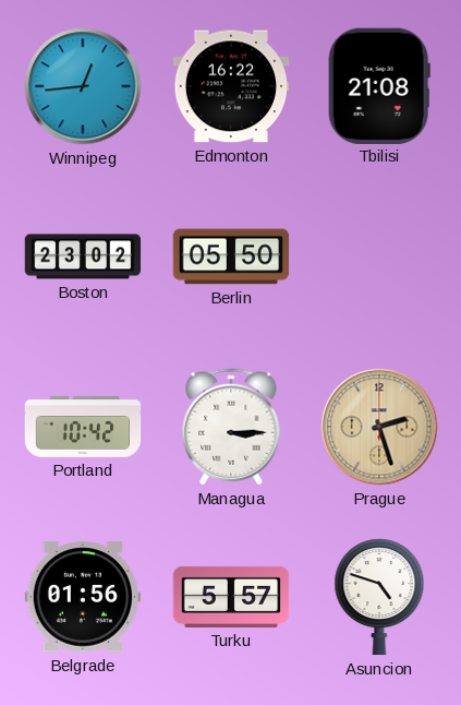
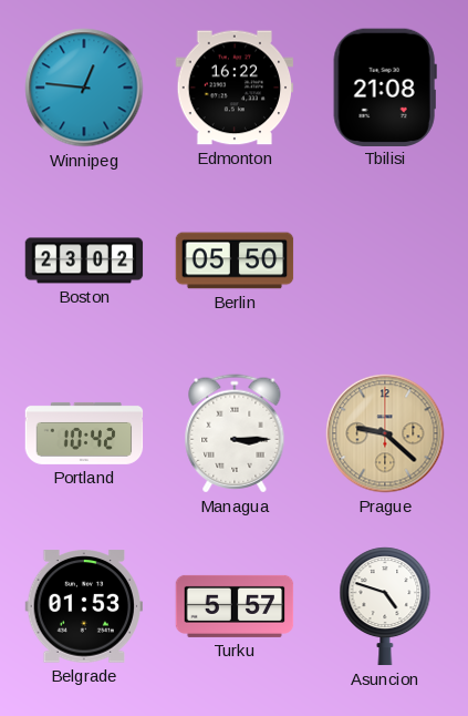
Winnipeg: 12:44 -> 12:46
Prague: 2:27 -> 9:22
Belgrade: 01:56 -> 01:53
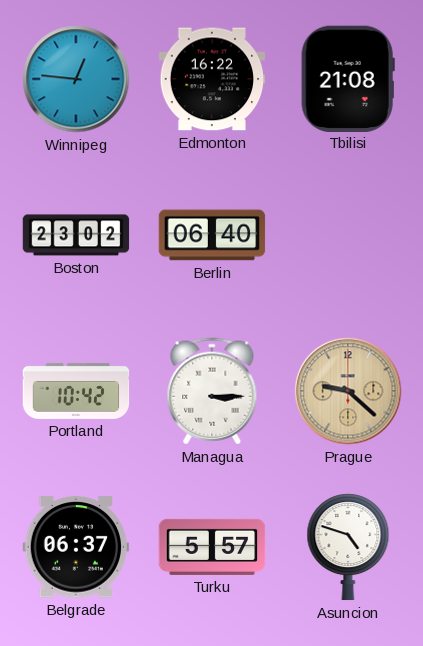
Berlin: 05:50 -> 06:40
Belgrade: 01:53 -> 06:37
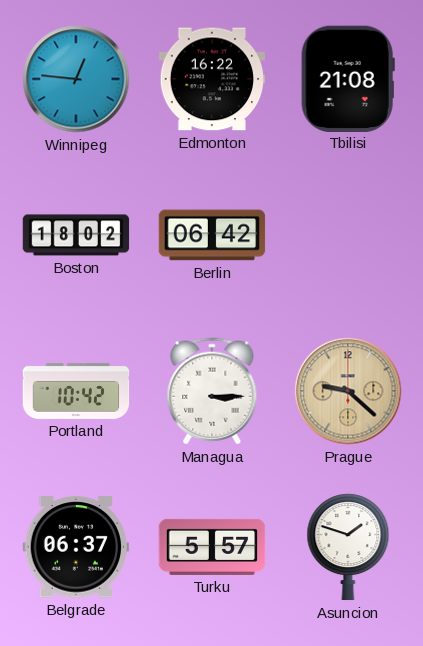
Boston: 23:02 -> 18:02
Berlin: 06:40 -> 06:42
Asuncion: 4:48 -> 1:48
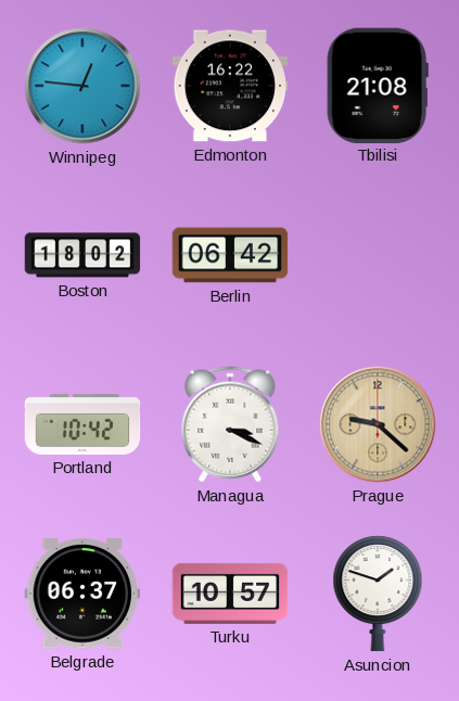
Managua: 3:15 -> 3:19
Turku: 5:57 -> 10:57
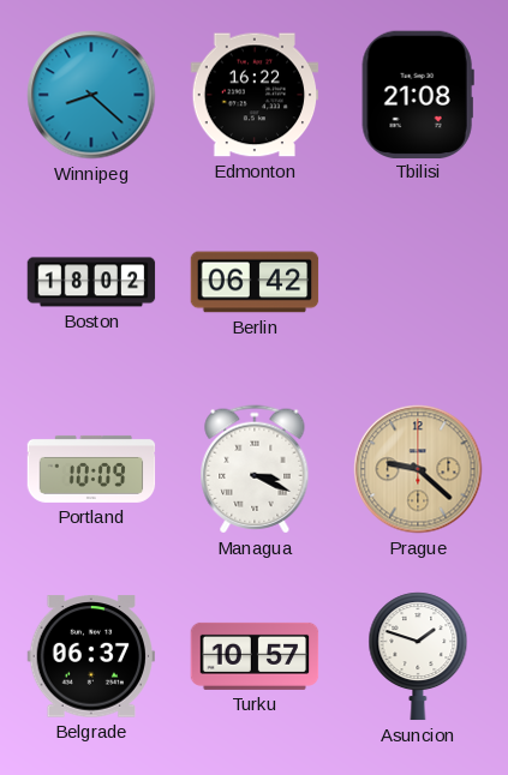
Winnipeg: 12:46 -> 8:22
Portland: 10:42 -> 10:09
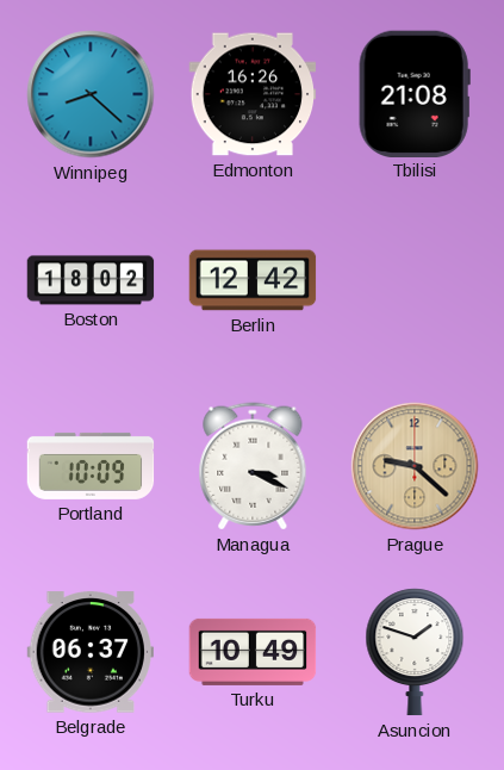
Edmonton: 16:22 -> 16:26
Berlin: 06:42 -> 12:42
Turku: 10:57 -> 10:49
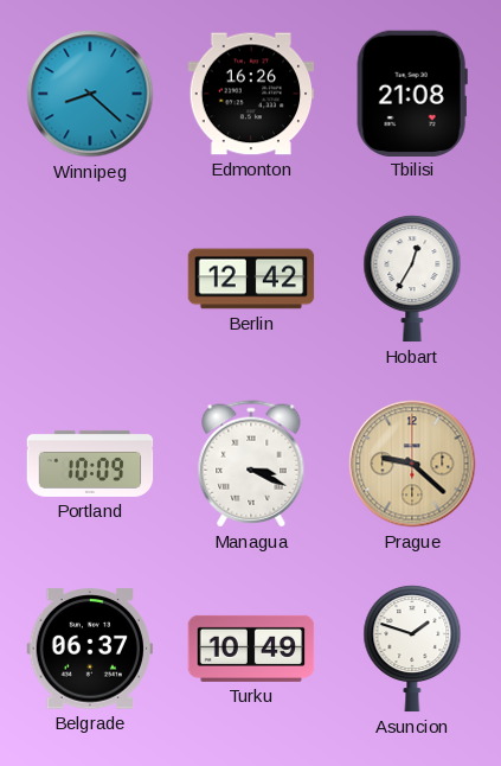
Boston: 18:02 -> none
Hobart: none -> 12:35
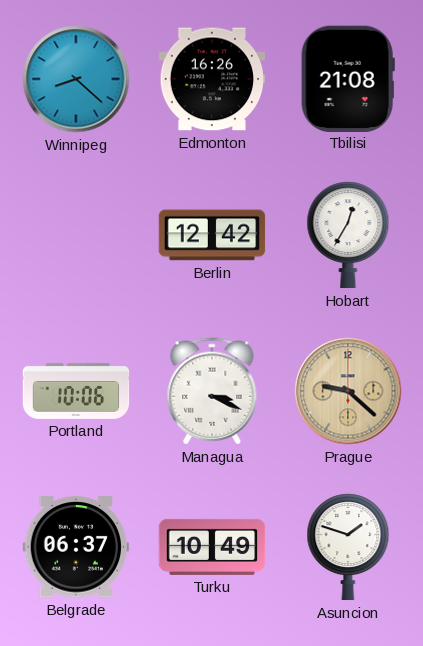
Portland: 10:09 -> 10:06
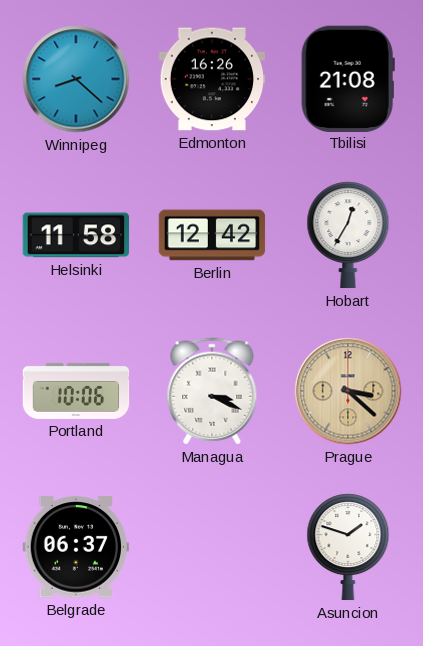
Helsinki: none -> 11:58
Prague: 9:22 -> 3:22
Turku: 10:49 -> none
